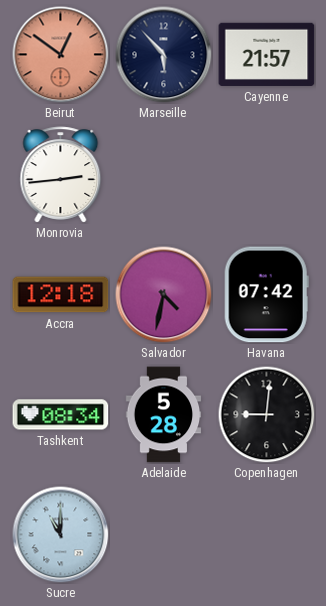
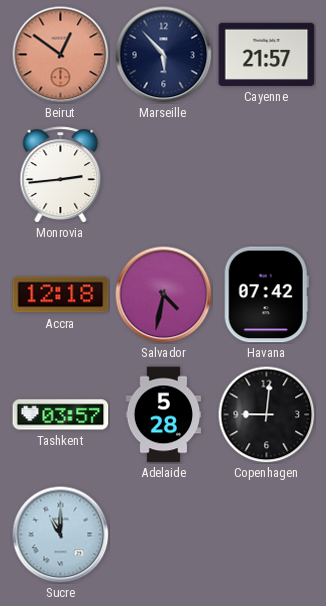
Tashkent: 08:34 -> 03:57
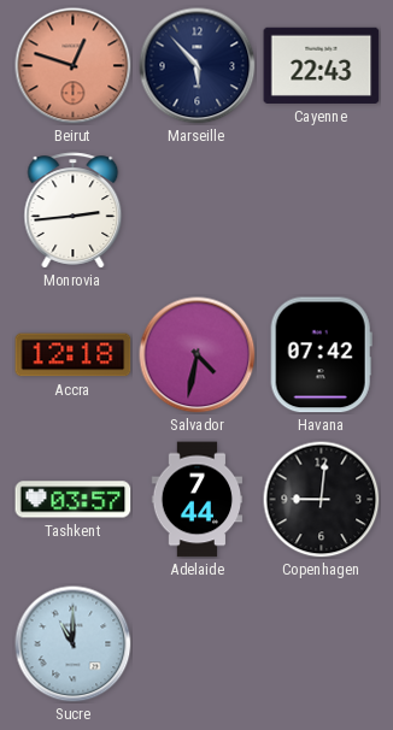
Beirut: 12:51 -> 12:48
Cayenne: 21:57 -> 22:43
Adelaide: 5:28 -> 7:44
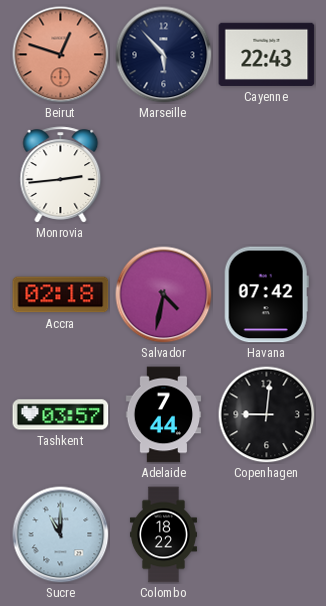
Accra: 12:18 -> 02:18
Colombo: none -> 18:22
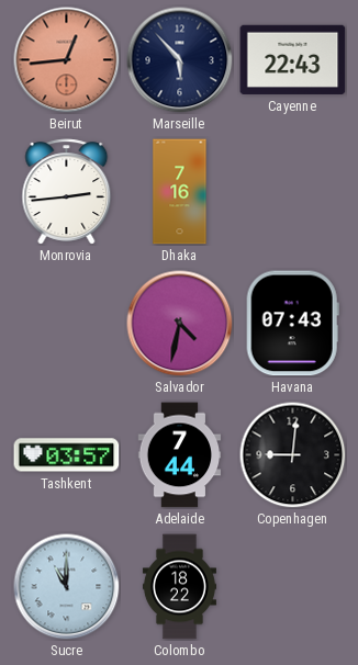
Beirut: 12:48 -> 12:44
Dhaka: none -> 7:16
Accra: 02:18 -> none
Havana: 07:42 -> 07:43
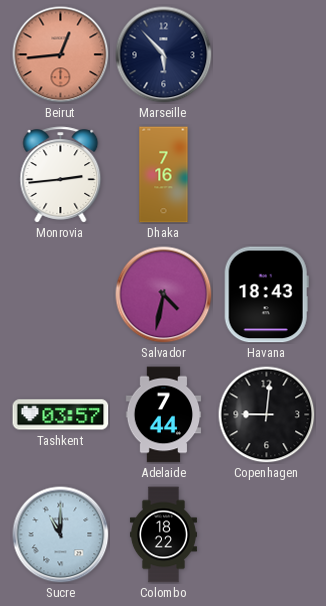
Cayenne: 22:43 -> none
Havana: 07:43 -> 18:43
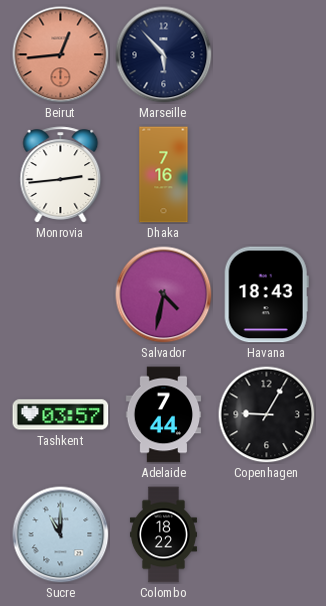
Copenhagen: 9:01 -> 9:05
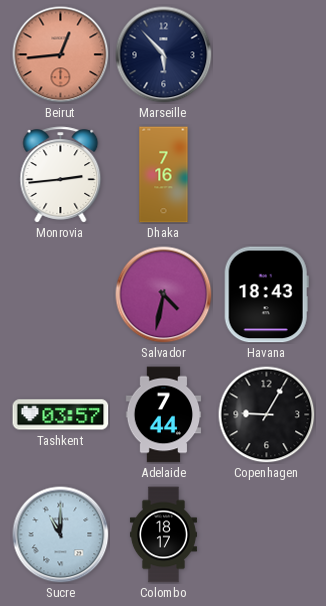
Colombo: 18:22 -> 18:17
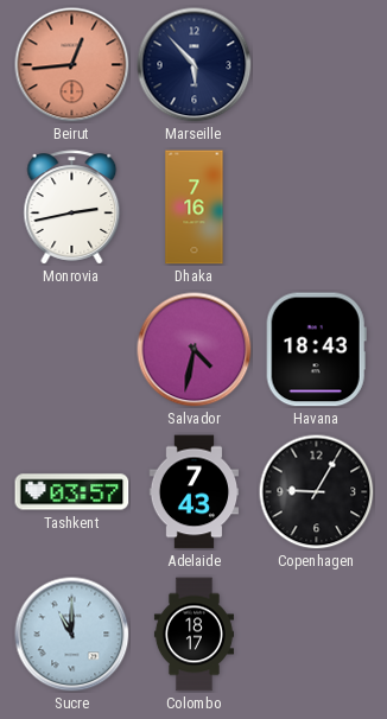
Monrovia: 2:44 -> 2:43
Adelaide: 7:44 -> 7:43
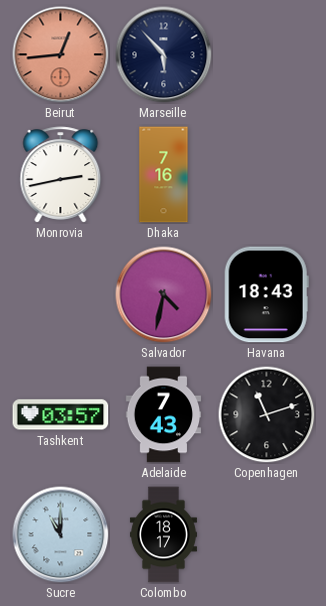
Copenhagen: 9:05 -> 11:12
